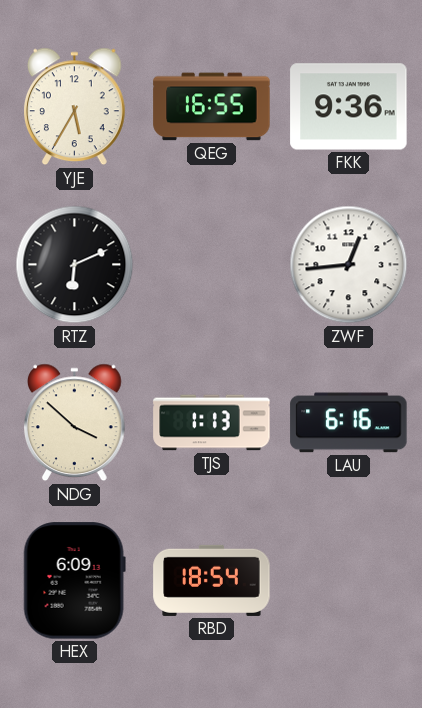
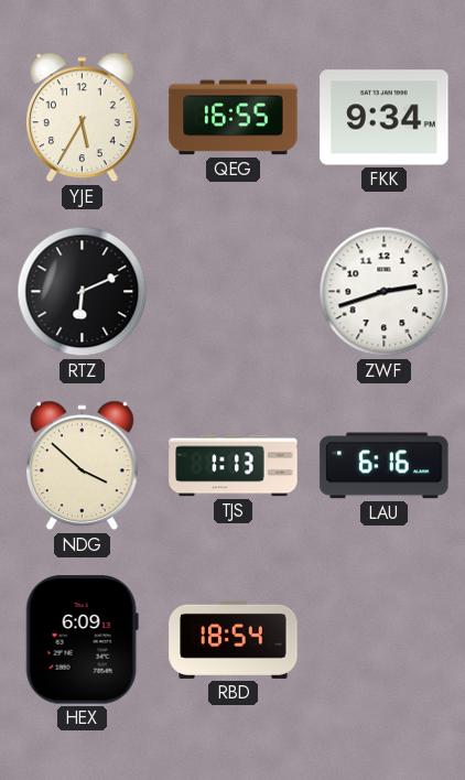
FKK: 9:36 -> 9:34
ZWF: 12:44 -> 2:42
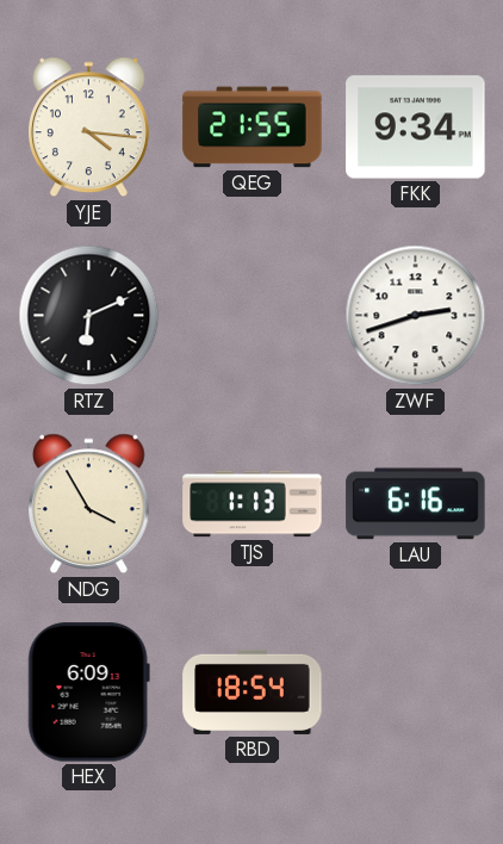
YJE: 5:35 -> 4:16
QEG: 16:55 -> 21:55
NDG: 3:52 -> 3:55
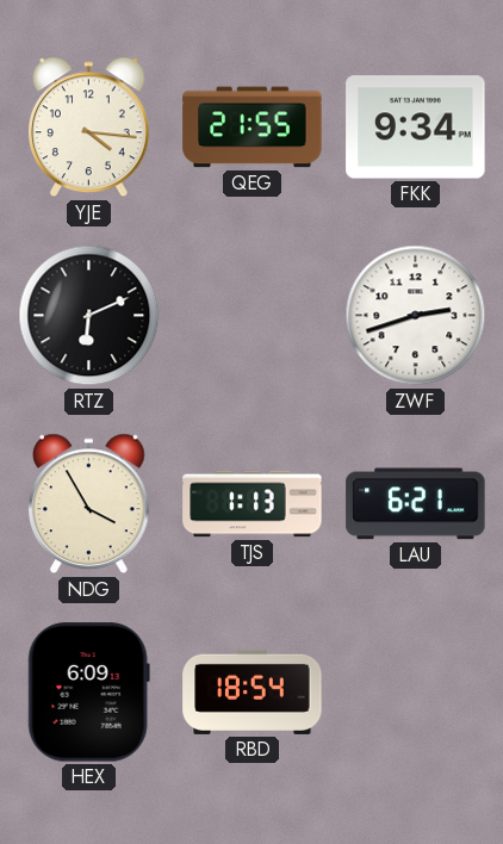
LAU: 6:16 -> 6:21
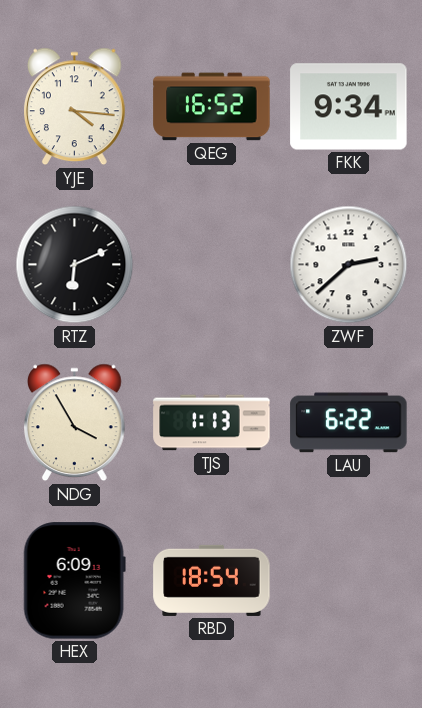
QEG: 21:55 -> 16:52
ZWF: 2:42 -> 2:38
LAU: 6:21 -> 6:22
